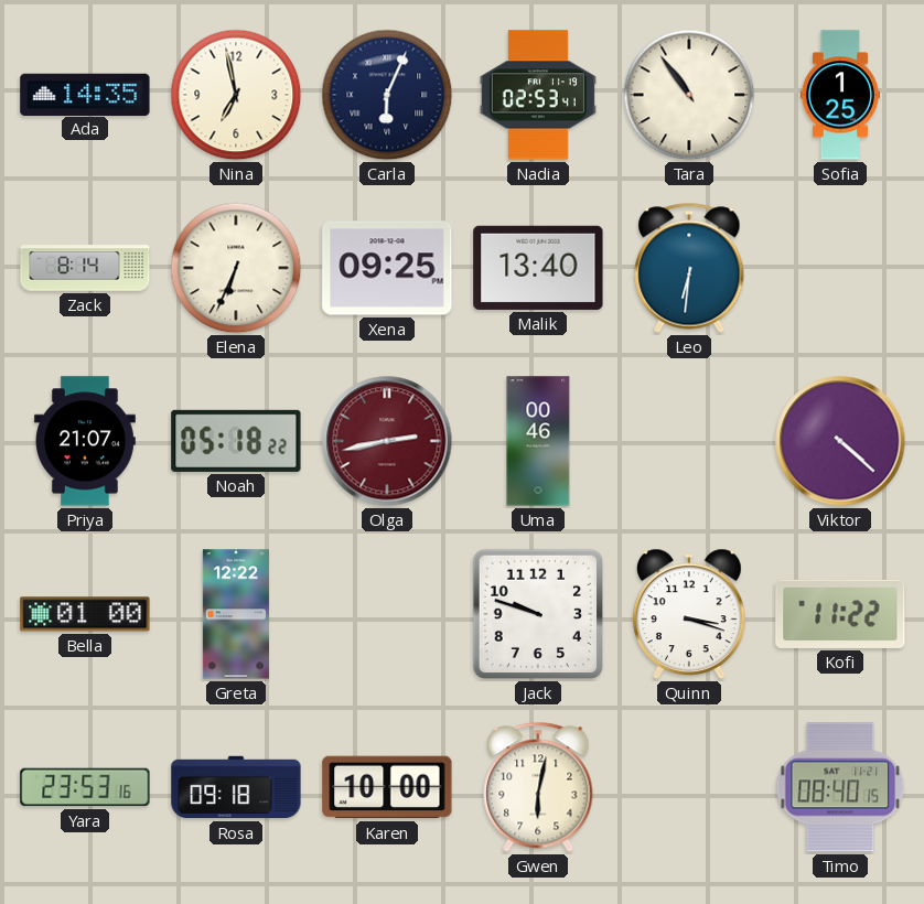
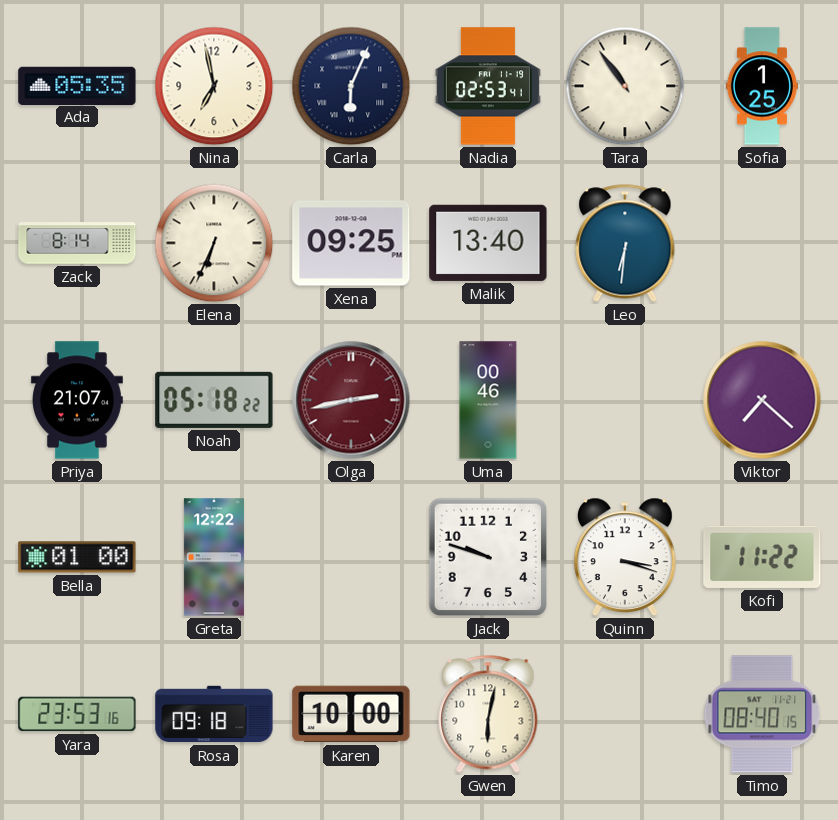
Ada: 14:35 -> 05:35
Viktor: 4:22 -> 7:22
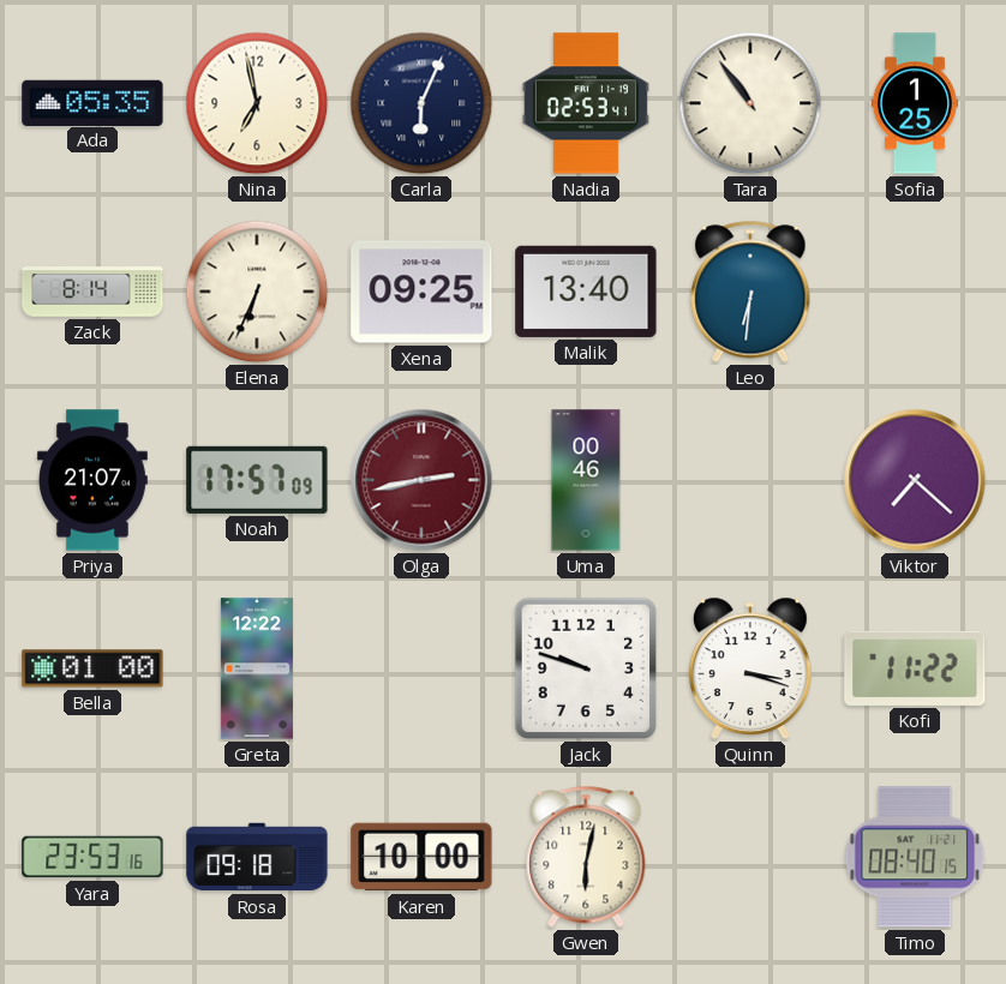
Noah: 05:18 -> 17:57
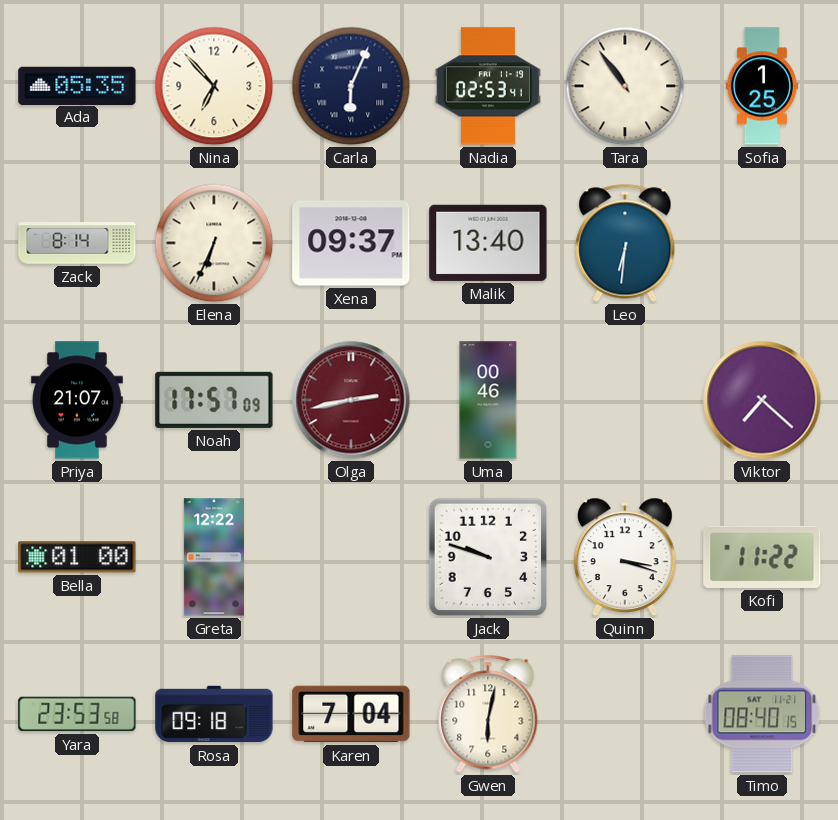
Nina: 6:58 -> 6:53
Xena: 09:25 -> 09:37
Yara: 23:53:16 -> 23:53:58
Karen: 10:00 -> 7:04
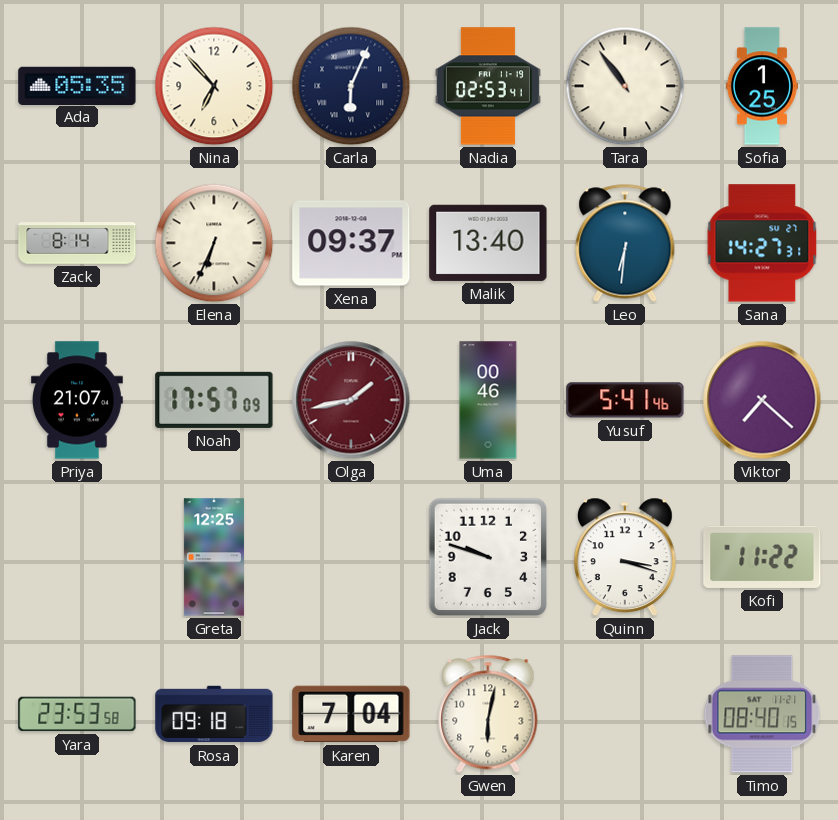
Sana: none -> 14:27
Olga: 2:43 -> 1:43
Yusuf: none -> 5:41
Bella: 01:00 -> none
Greta: 12:22 -> 12:25
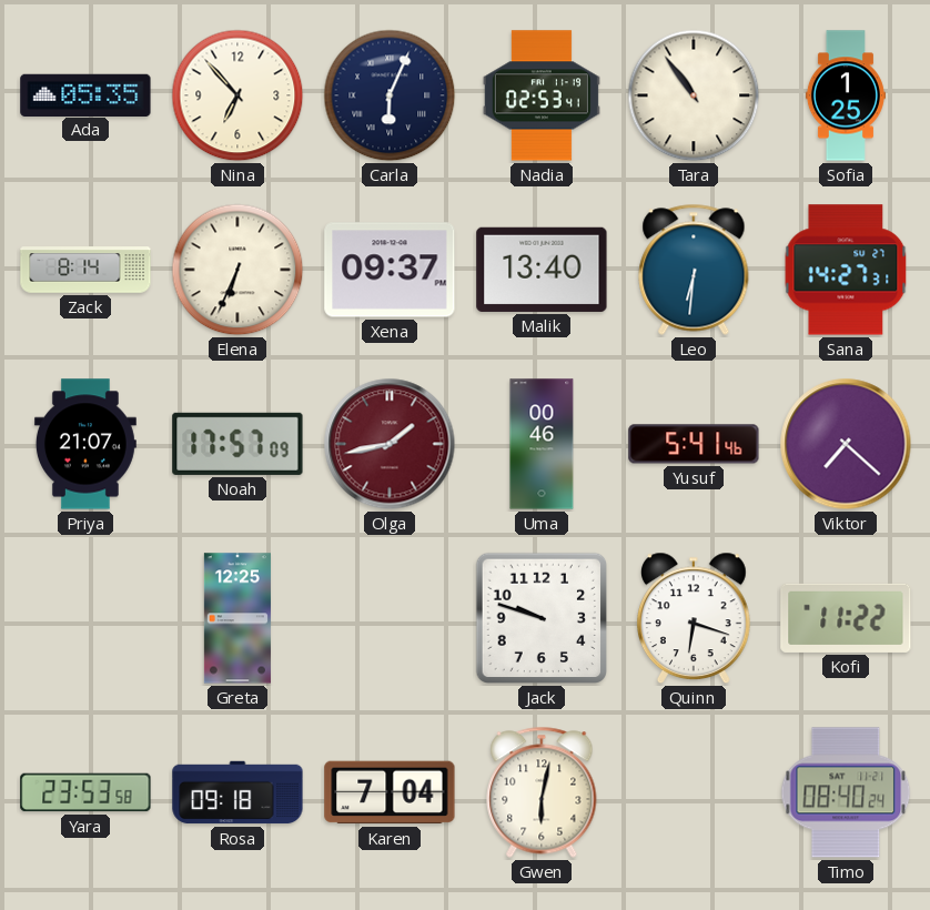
Quinn: 3:18 -> 6:18
Timo: 08:40:15 -> 08:40:24
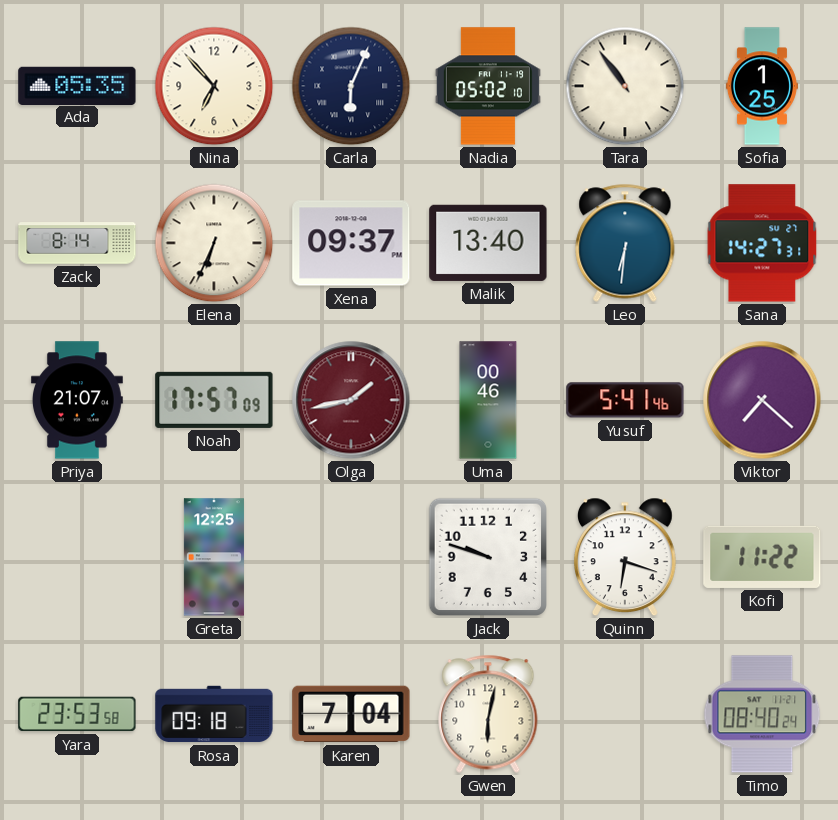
Nadia: 02:53 -> 05:02
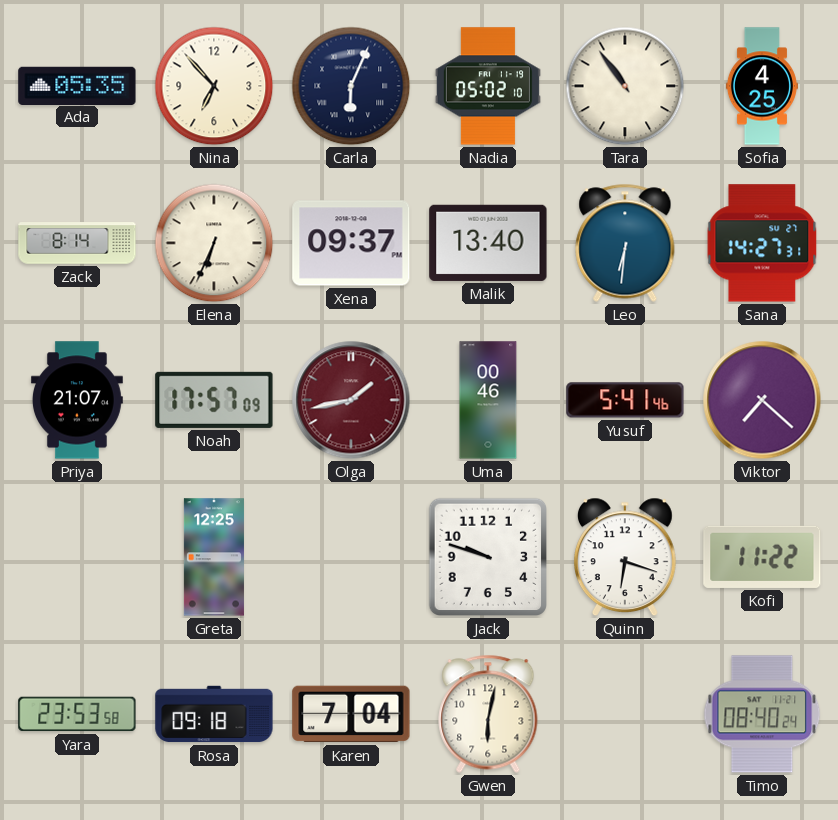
Sofia: 1:25 -> 4:25
